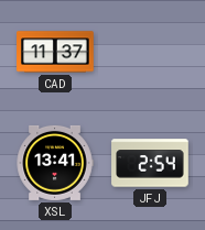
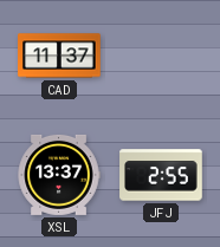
XSL: 13:41 -> 13:37
JFJ: 2:54 -> 2:55
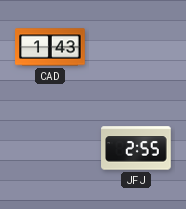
CAD: 11:37 -> 1:43
XSL: 13:37 -> none
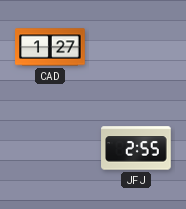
CAD: 1:43 -> 1:27
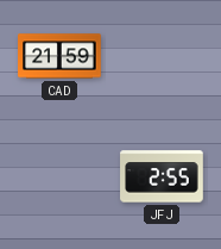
CAD: 1:27 -> 21:59
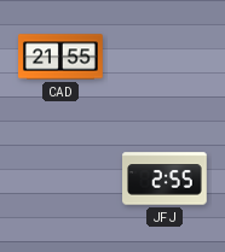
CAD: 21:59 -> 21:55
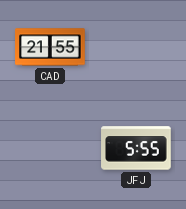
JFJ: 2:55 -> 5:55
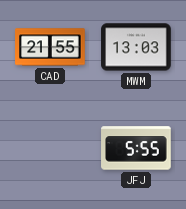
MWM: none -> 13:03
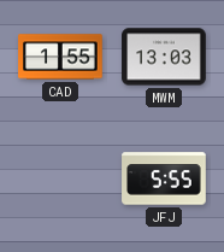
CAD: 21:55 -> 1:55
